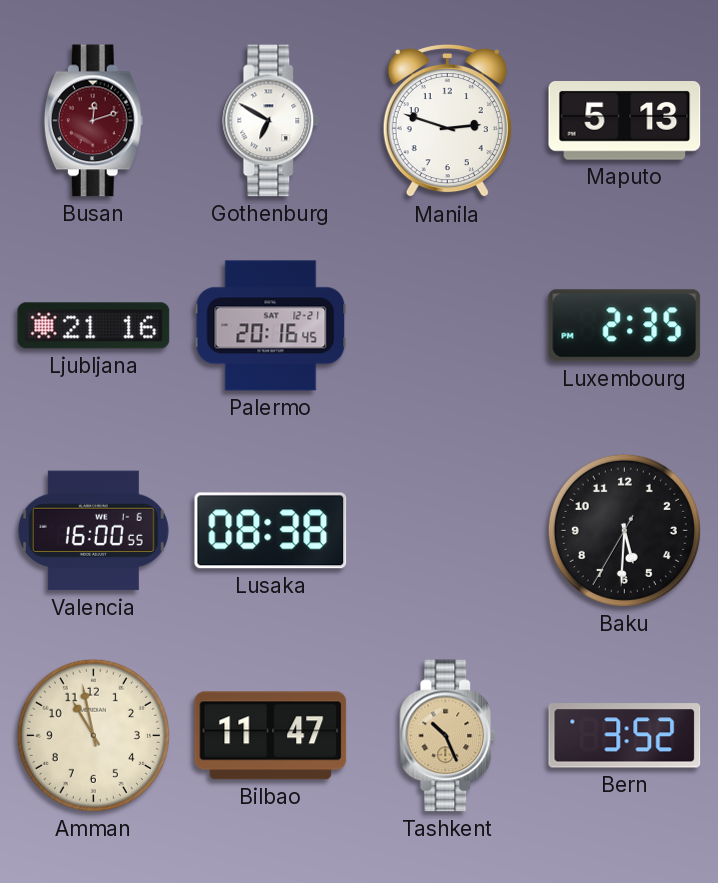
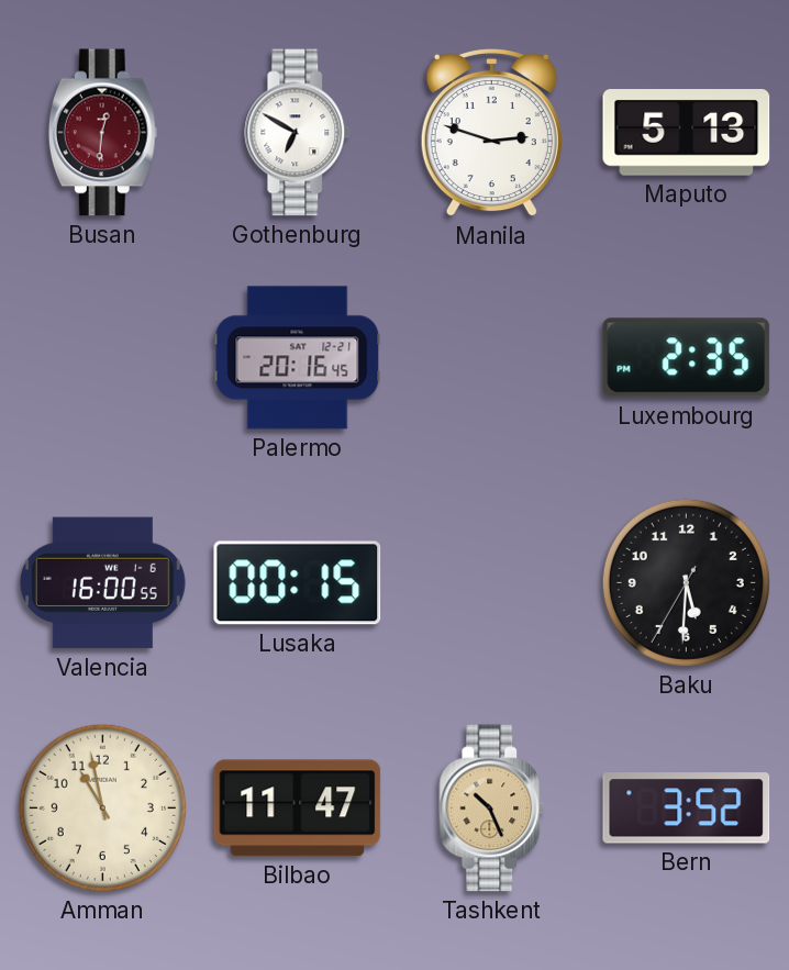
Busan: 12:12 -> 12:31
Ljubljana: 21:16 -> none
Lusaka: 08:38 -> 00:15
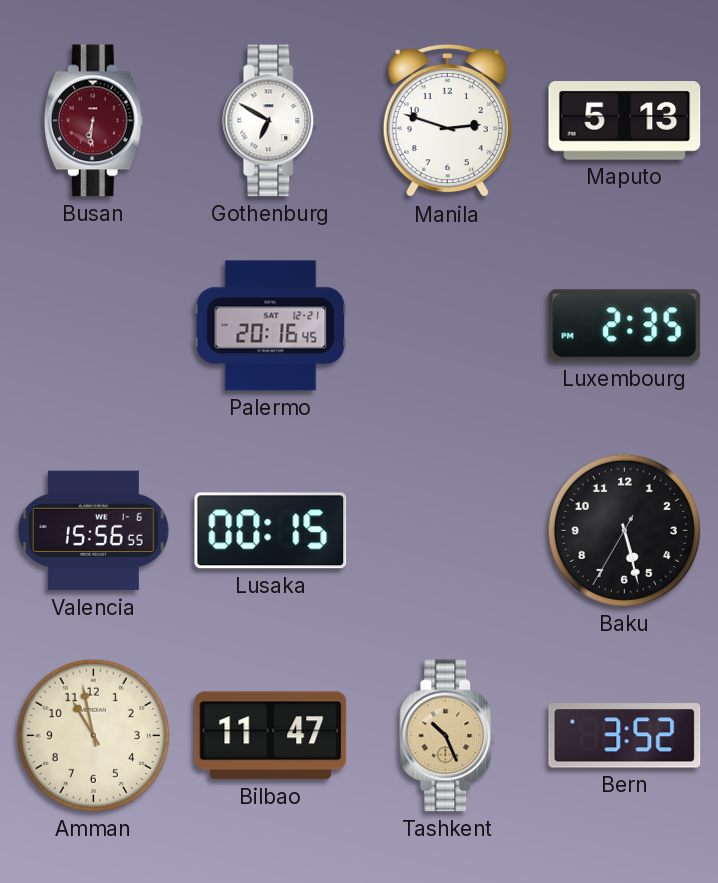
Busan: 12:31 -> 6:31
Valencia: 16:00 -> 15:56
Baku: 5:30 -> 5:27
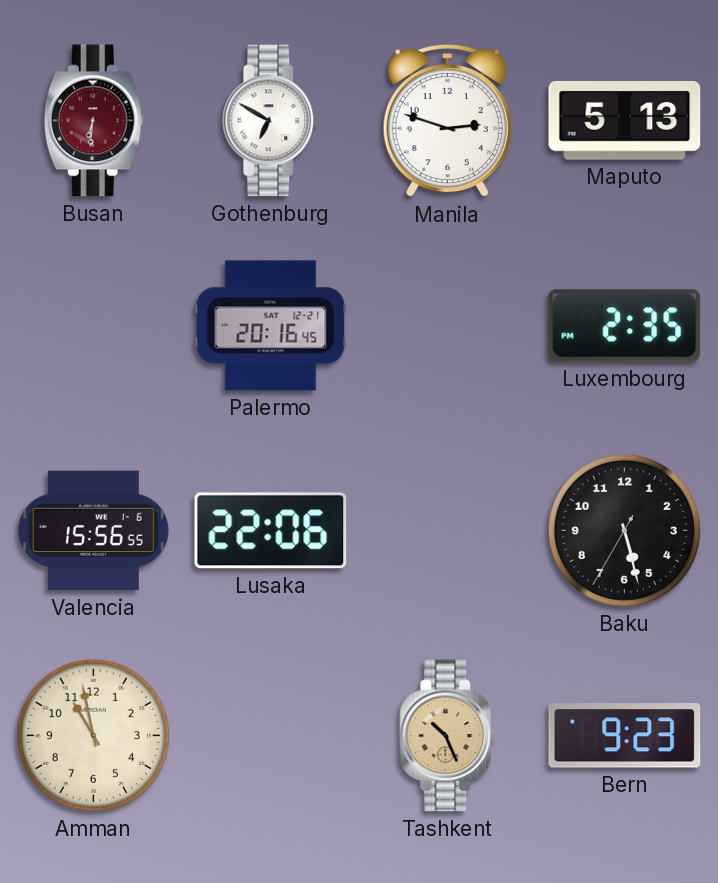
Lusaka: 00:15 -> 22:06
Bilbao: 11:47 -> none
Bern: 3:52 -> 9:23
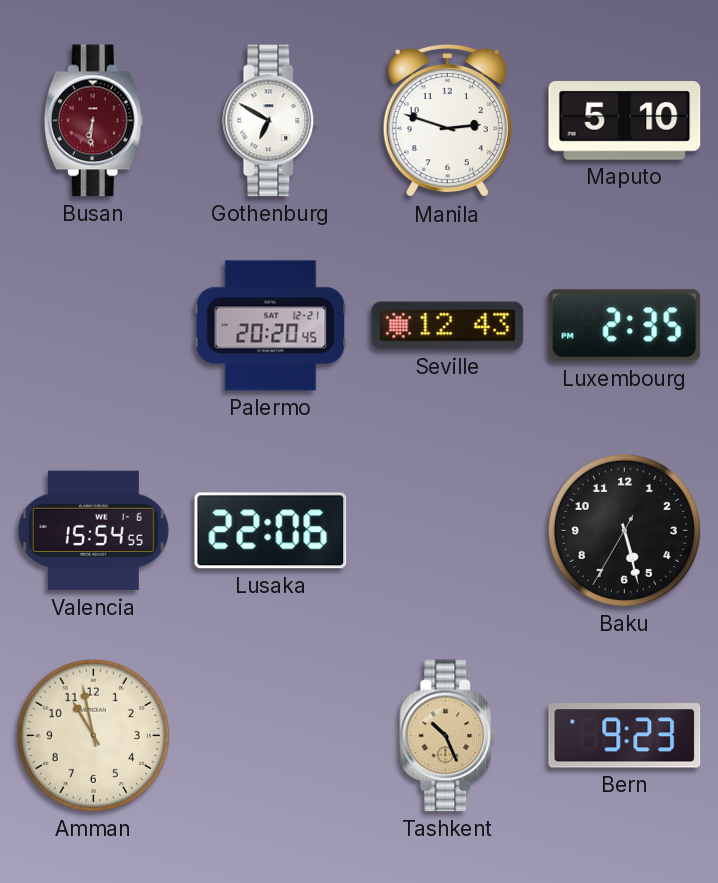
Maputo: 5:13 -> 5:10
Palermo: 20:16 -> 20:20
Seville: none -> 12:43
Valencia: 15:56 -> 15:54
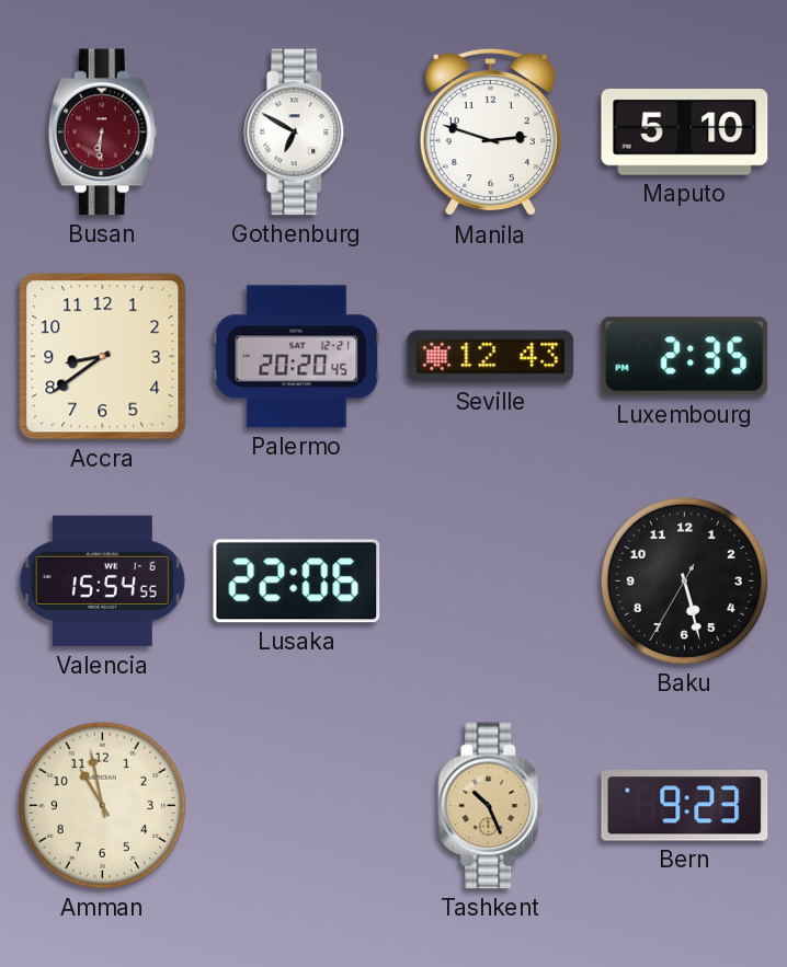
Accra: none -> 8:39
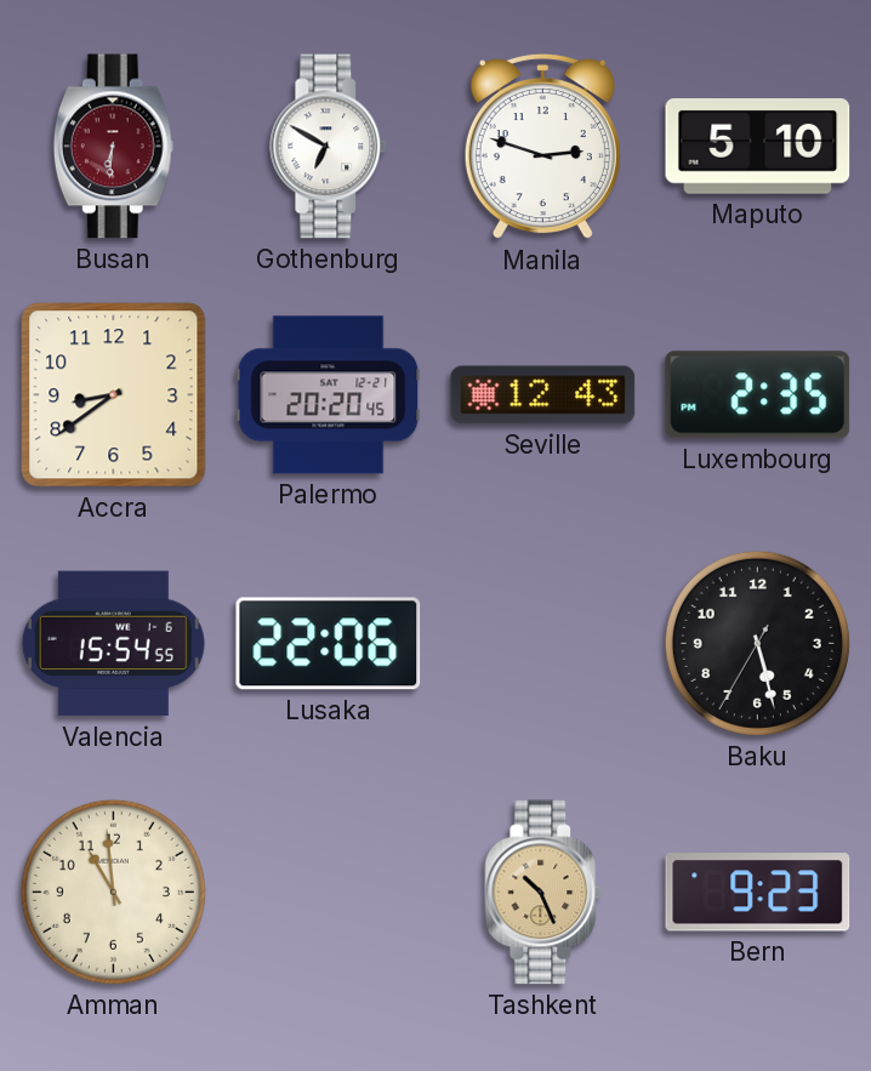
Amman: 10:58 -> 10:59
